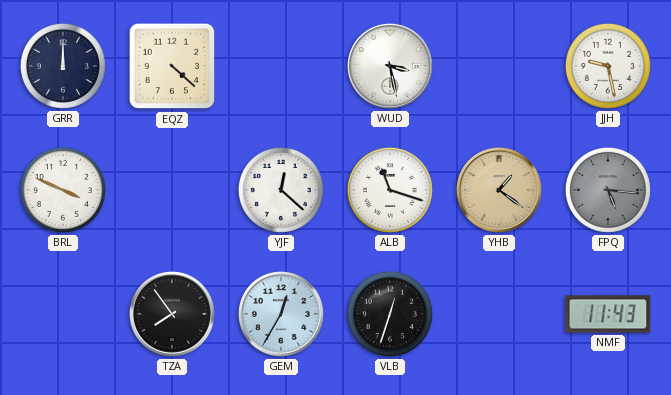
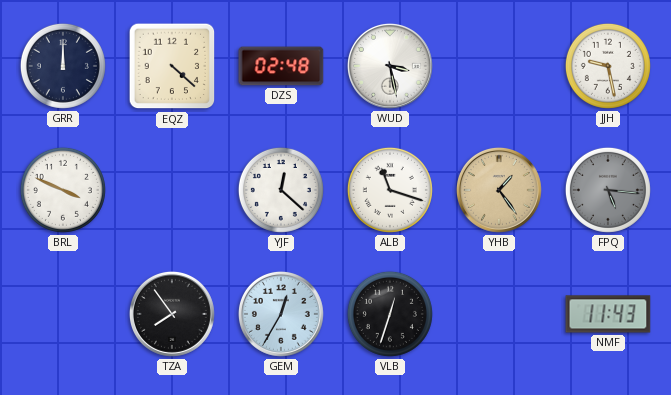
DZS: none -> 02:48
YHB: 1:21 -> 1:24
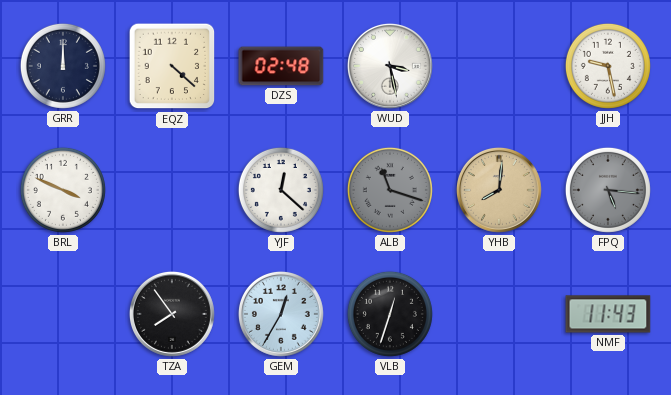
ALB dial: white -> grey
YHB: 1:24 -> 8:01
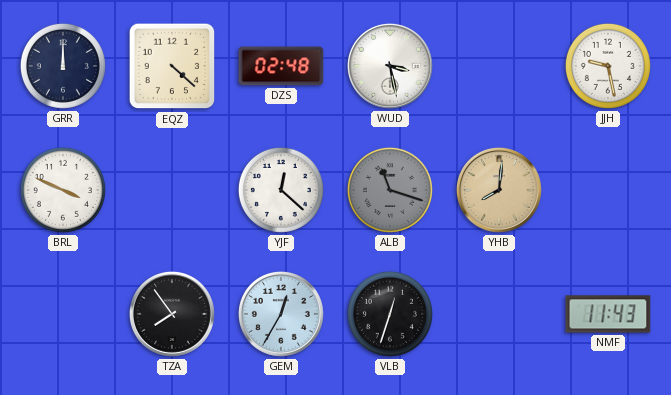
FPQ: 5:16 -> none
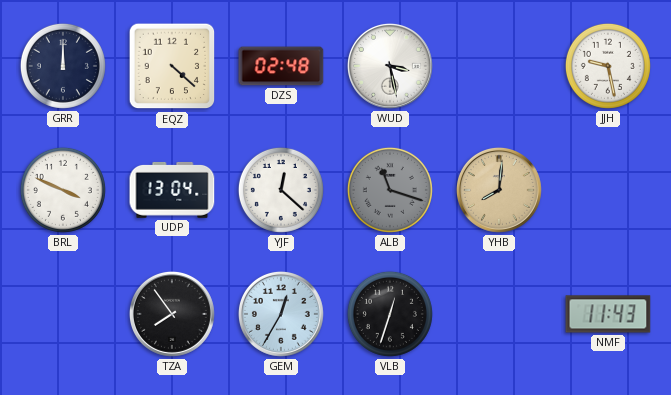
UDP: none -> 13:04
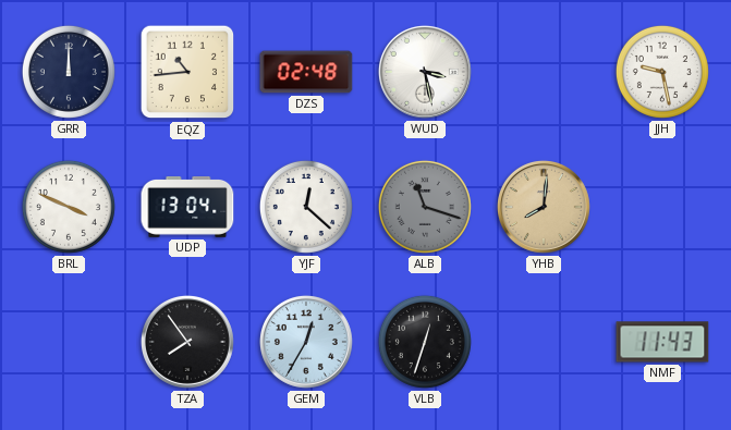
EQZ: 4:22 -> 10:44
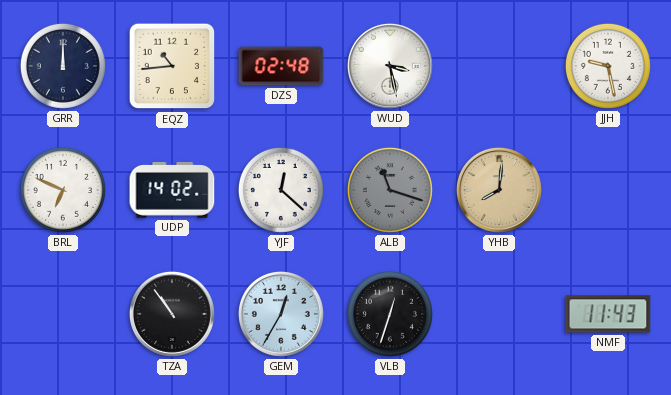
BRL: 3:49 -> 6:49
UDP: 13:04 -> 14:02
TZA: 7:54 -> 10:54
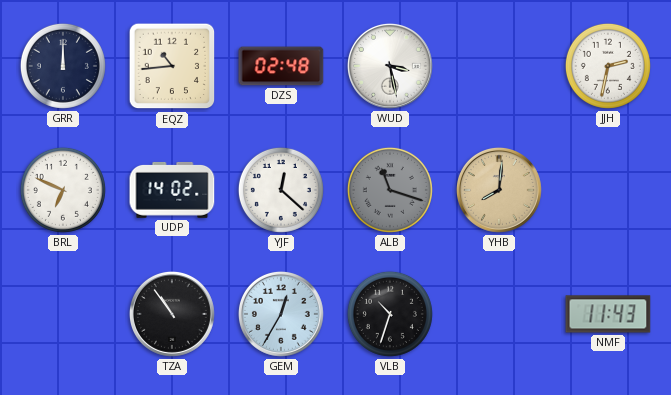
JJH: 9:28 -> 2:32
VLB: 12:33 -> 10:33
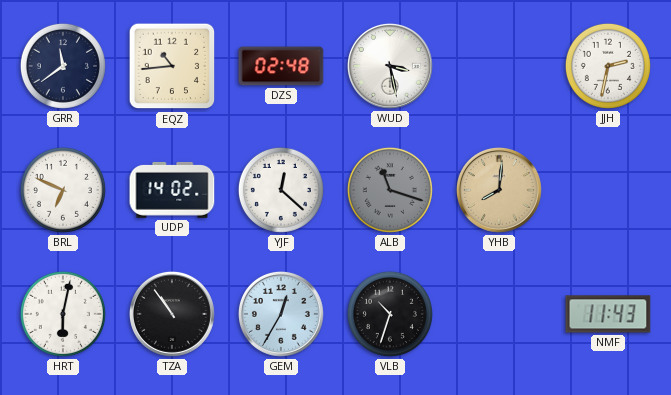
GRR: 12:00 -> 11:39
HRT: none -> 6:02
